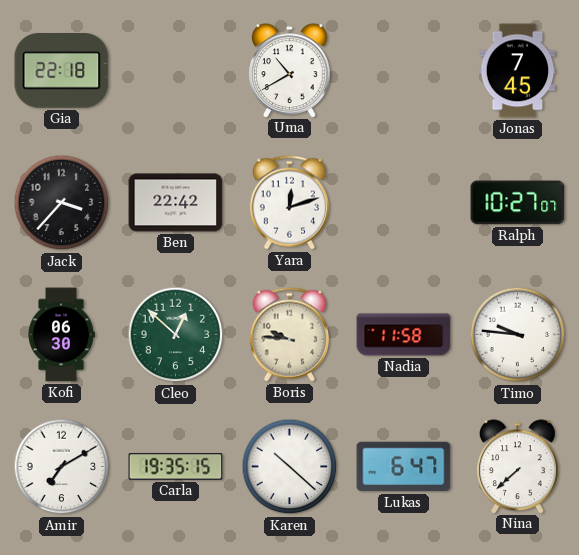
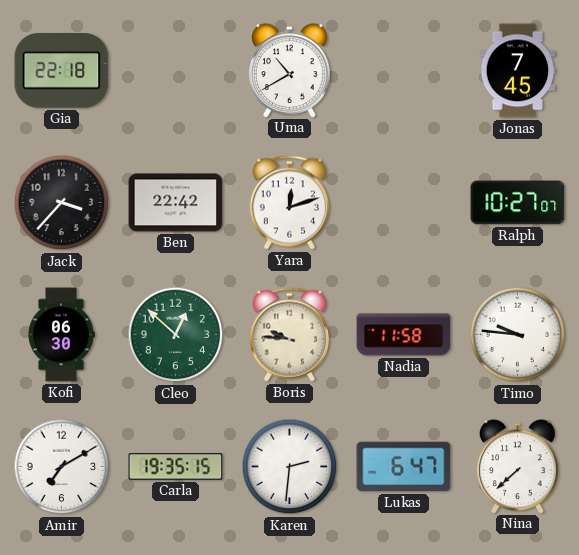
Karen: 10:22 -> 2:31
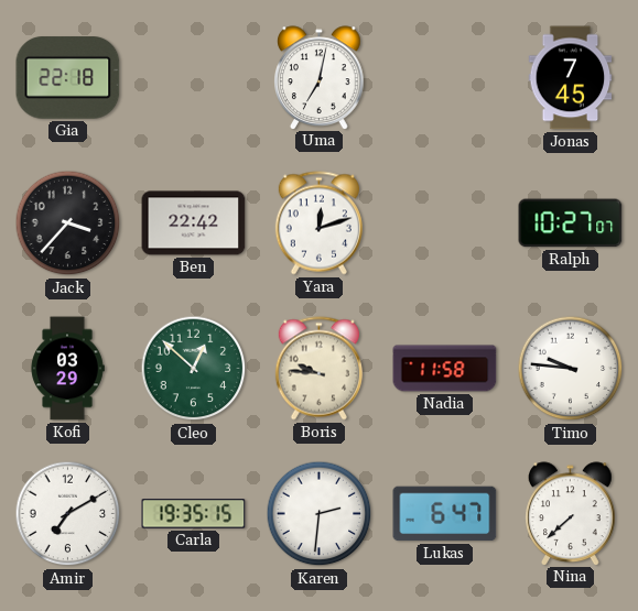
Uma: 10:40 -> 7:02
Kofi: 06:30 -> 03:29
